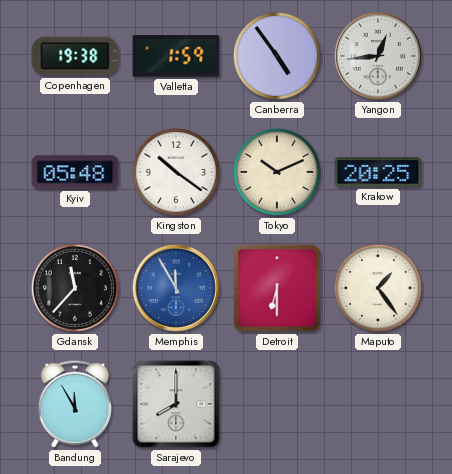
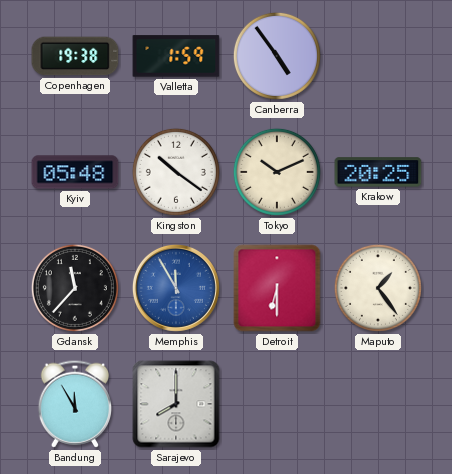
Yangon: 12:44 -> none
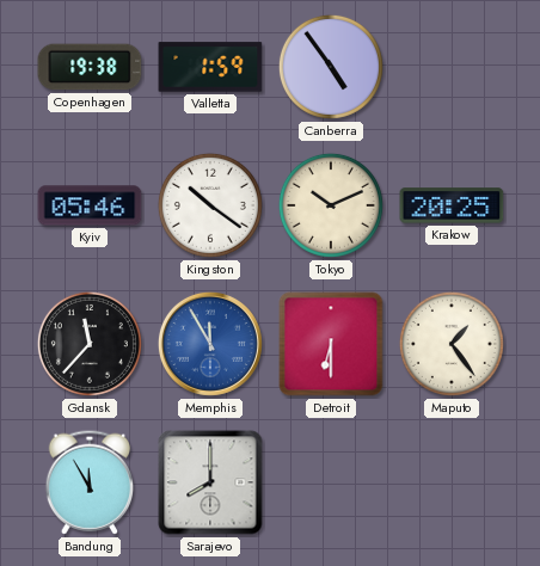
Kyiv: 05:48 -> 05:46
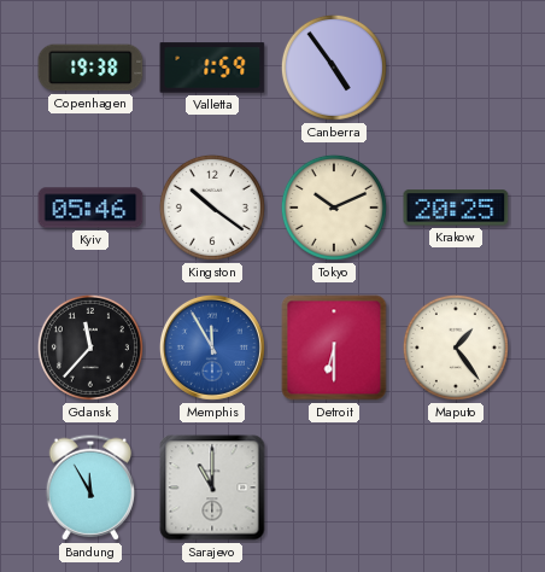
Sarajevo: 8:00 -> 11:00
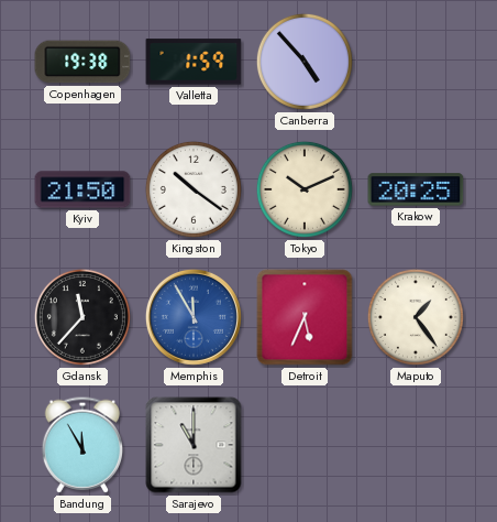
Canberra: 4:54 -> 4:53
Kyiv: 05:46 -> 21:50
Detroit: 6:30 -> 5:34
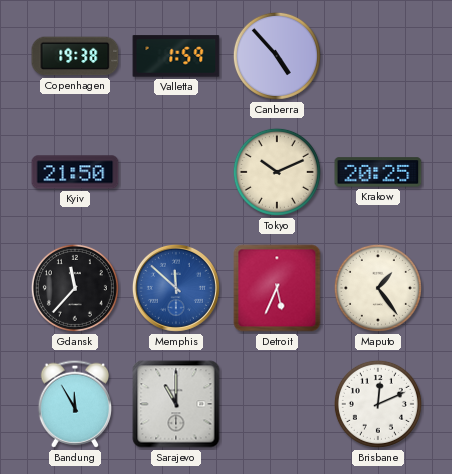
Kingston: 10:21 -> none
Memphis: 11:55 -> 11:52
Brisbane: none -> 12:11
